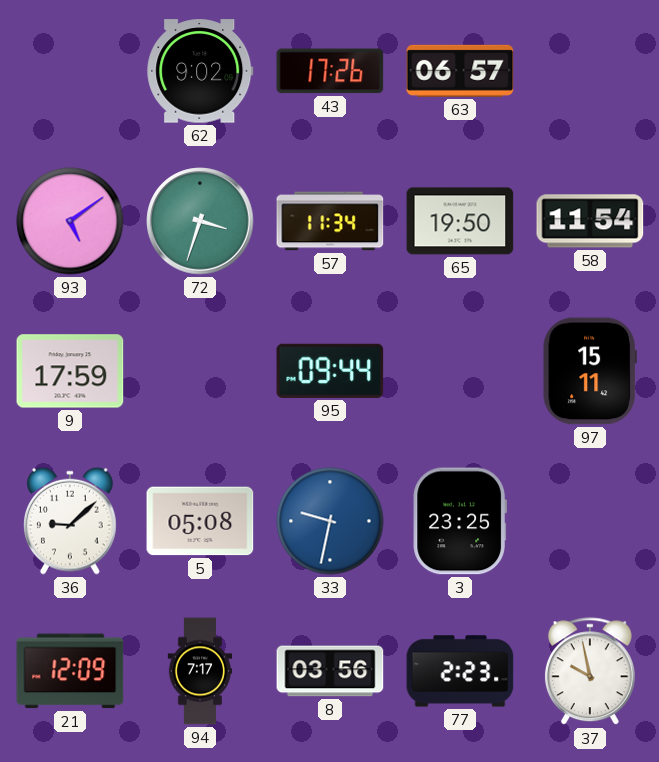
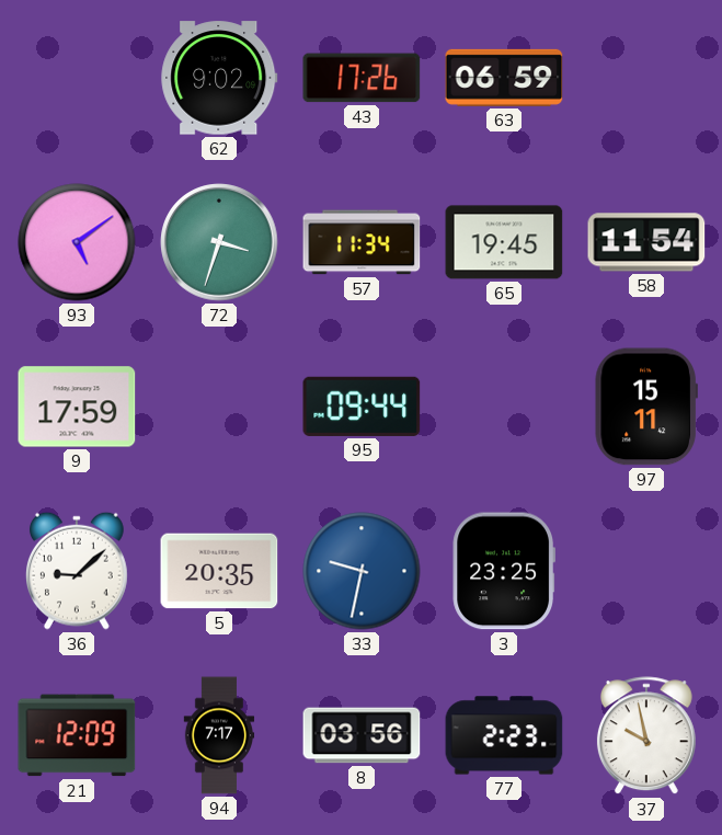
63: 06:57 -> 06:59
65: 19:50 -> 19:45
5: 05:08 -> 20:35
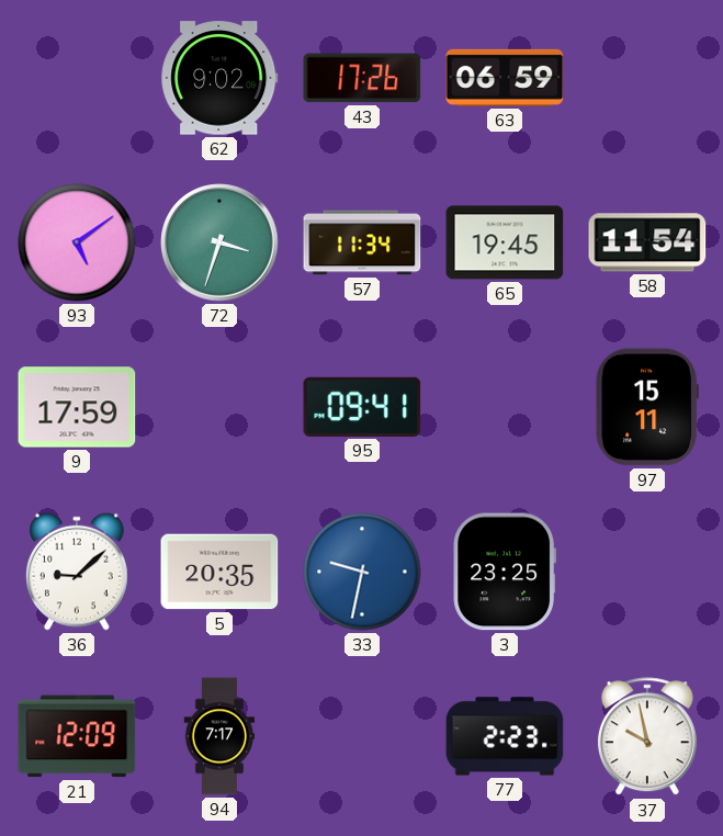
95: 09:44 -> 09:41
8: 03:56 -> none
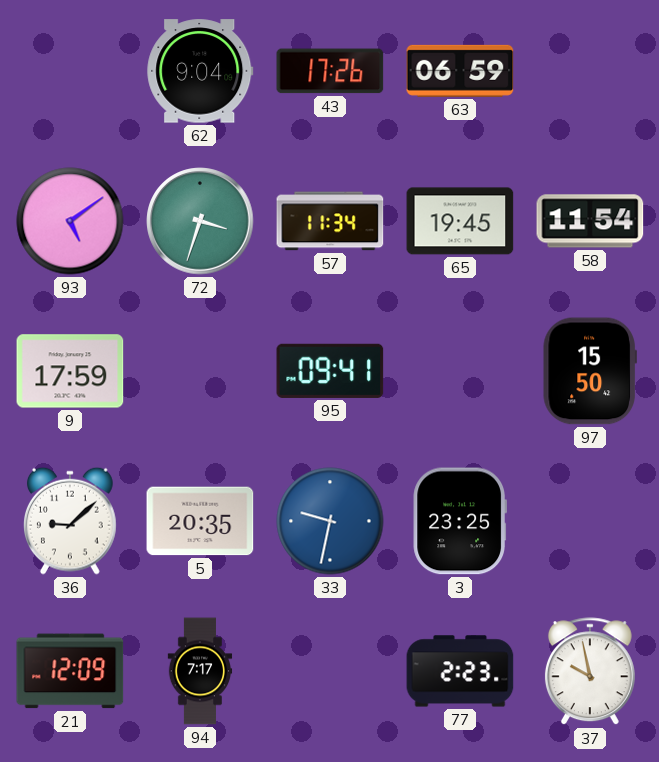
62: 9:02 -> 9:04
97: 15:11 -> 15:50
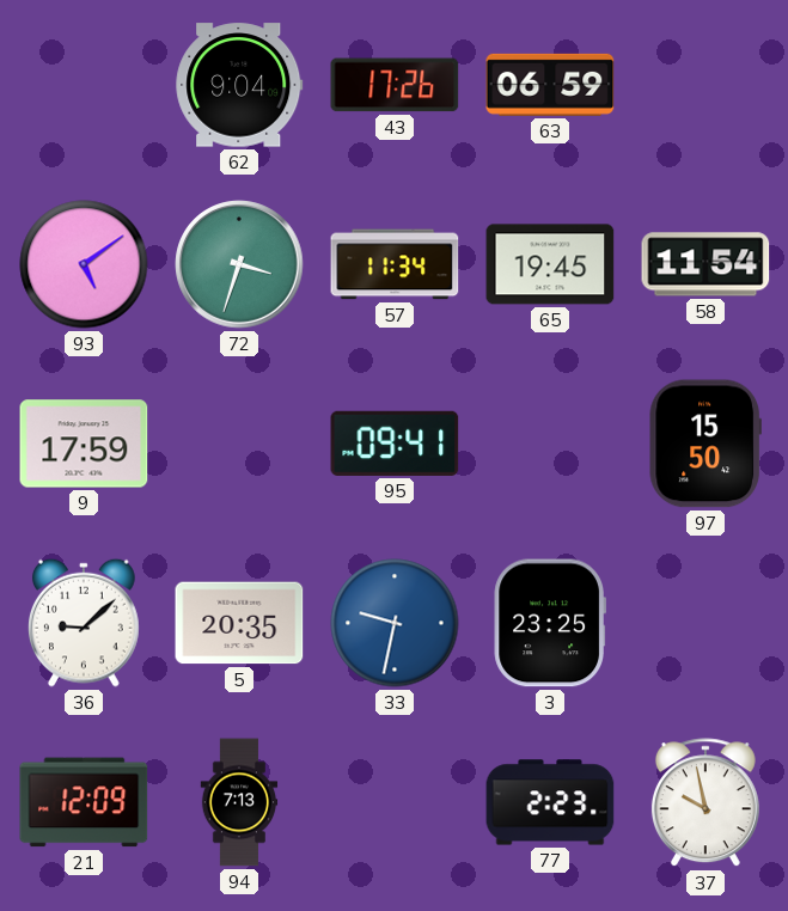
94: 7:17 -> 7:13
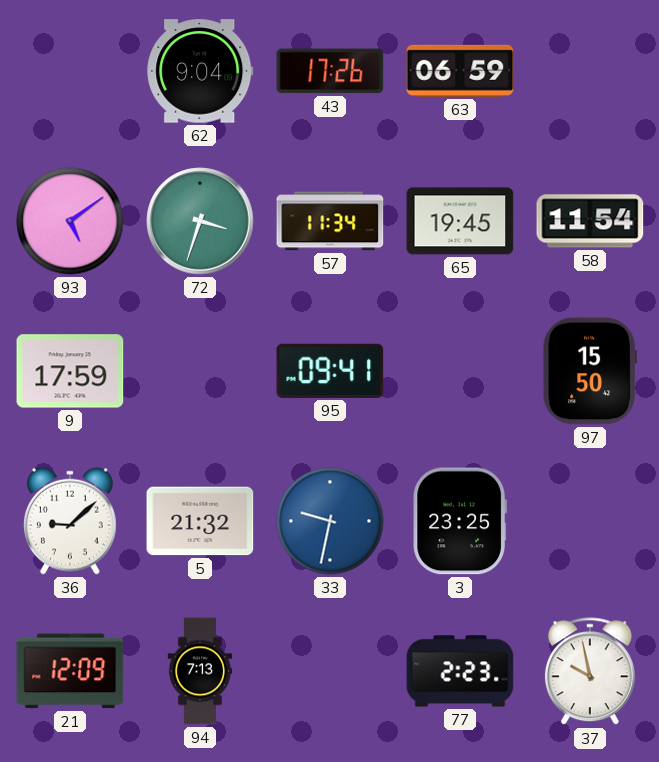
5: 20:35 -> 21:32
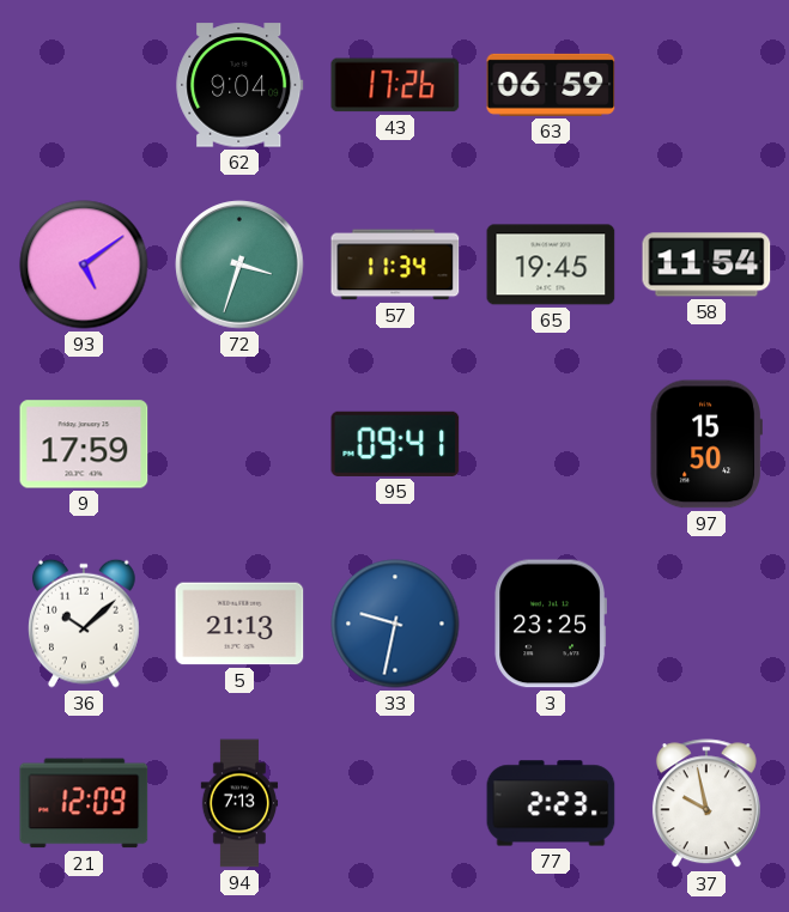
36: 9:08 -> 10:08
5: 21:32 -> 21:13
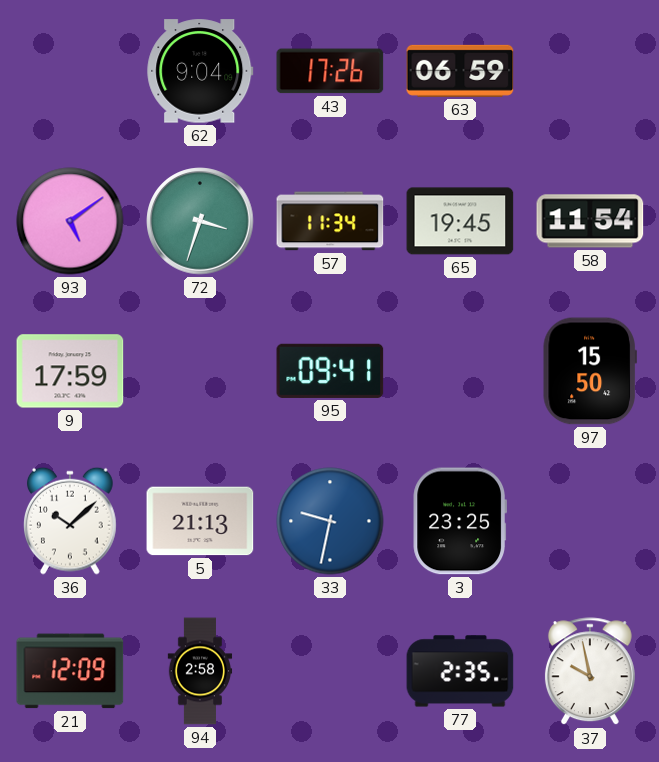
94: 7:13 -> 2:58
77: 2:23 -> 2:35
